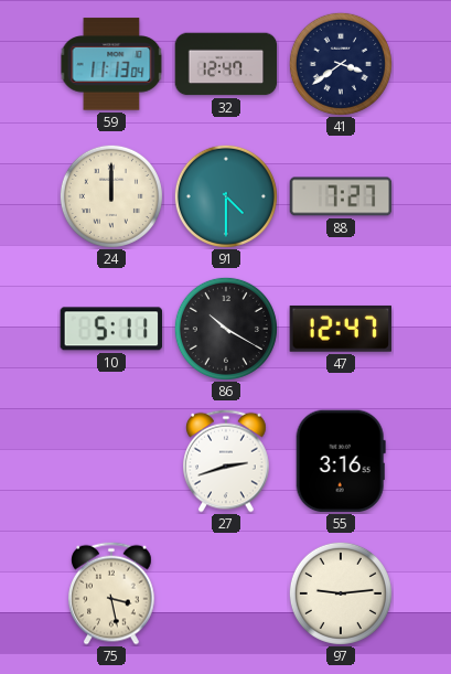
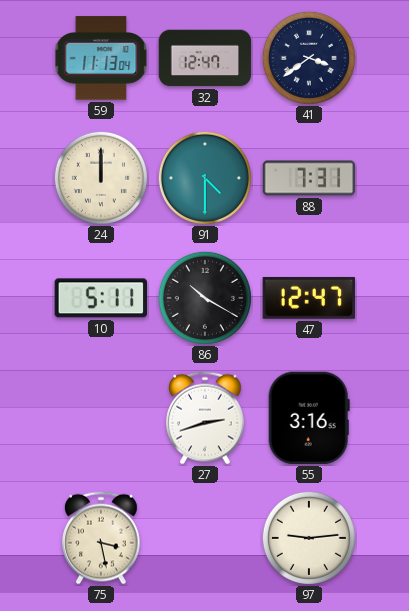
88: 7:27 -> 7:31
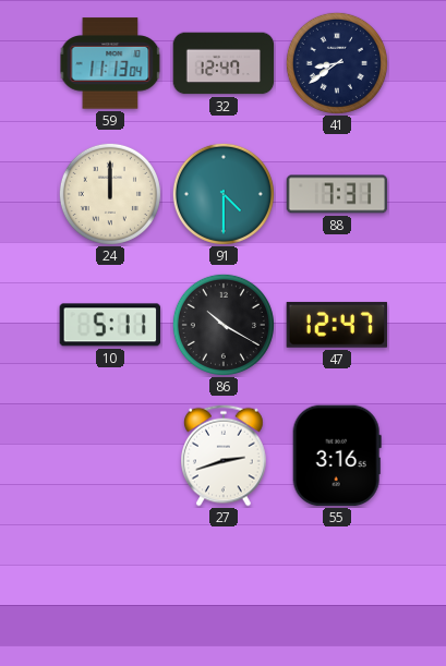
41: 3:39 -> 8:39
75: 3:28 -> none
97: 9:14 -> none
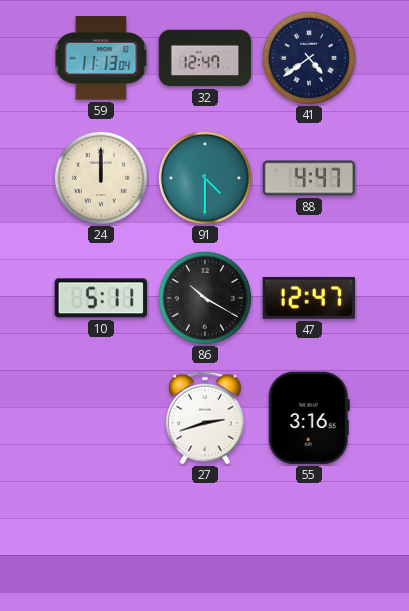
41: 8:39 -> 4:39
88: 7:31 -> 4:47
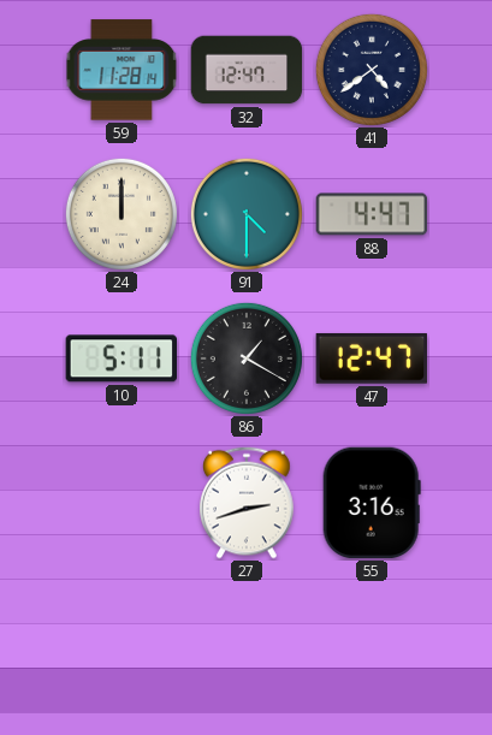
59: 11:13 -> 11:28
86: 10:20 -> 1:20
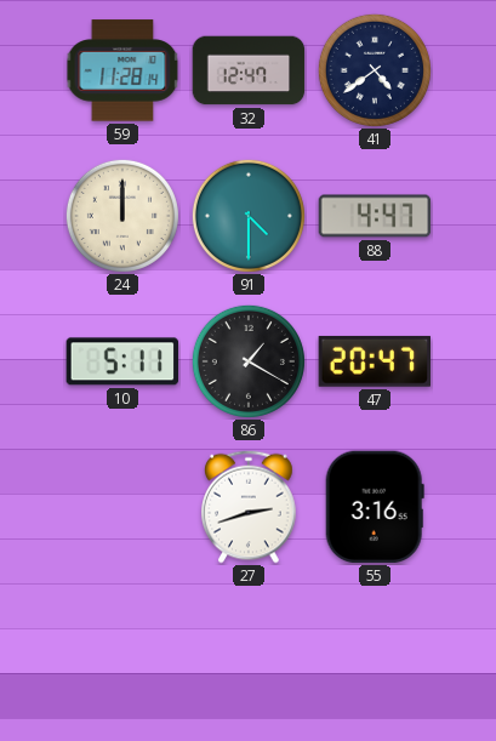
47: 12:47 -> 20:47
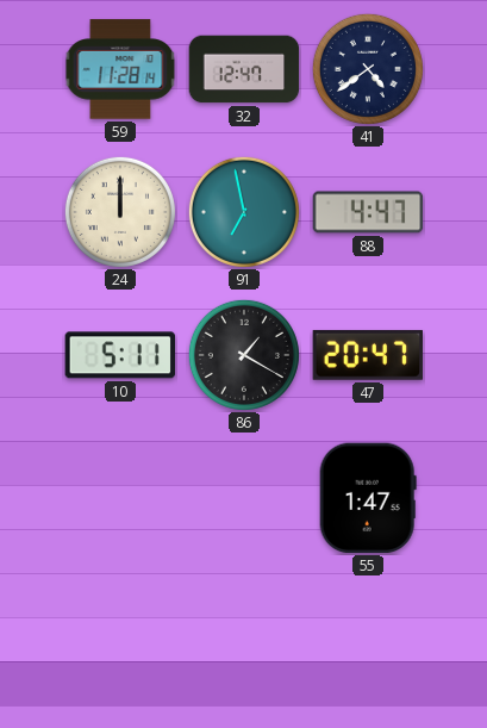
91: 4:30 -> 6:58
27: 2:42 -> none
55: 3:16 -> 1:47
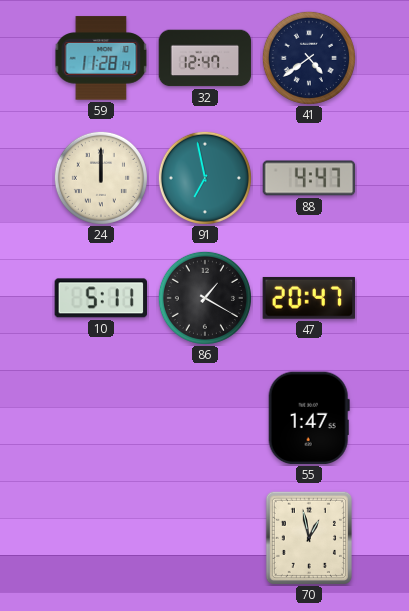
70: none -> 12:58
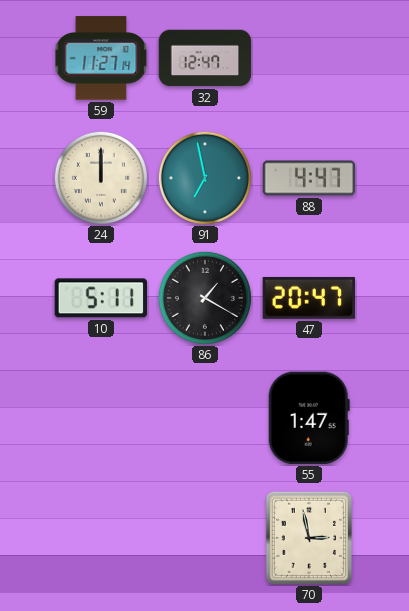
59: 11:28 -> 11:27
41: 4:39 -> none
70: 12:58 -> 2:58
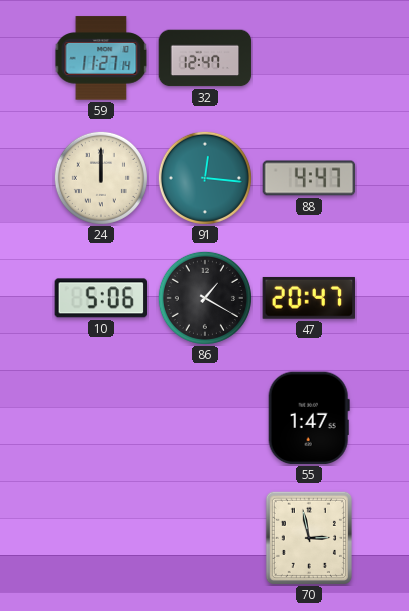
91: 6:58 -> 12:16
10: 5:11 -> 5:06
